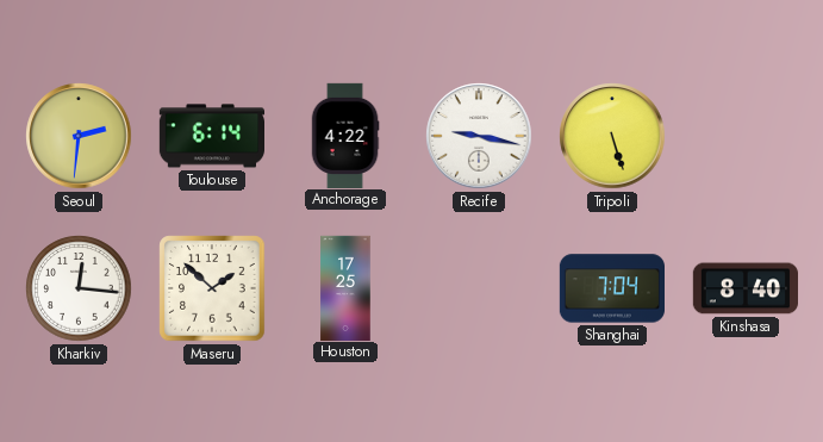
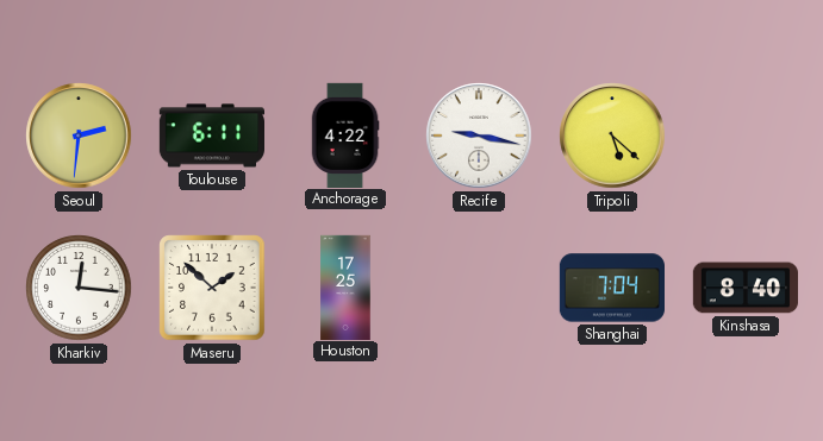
Toulouse: 6:14 -> 6:11
Tripoli: 5:27 -> 5:22
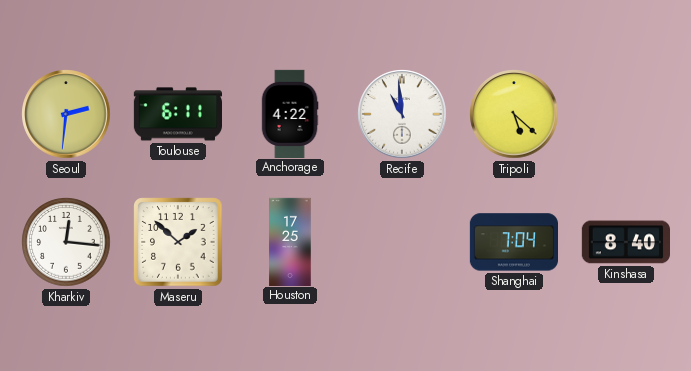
Recife: 9:17 -> 10:59
